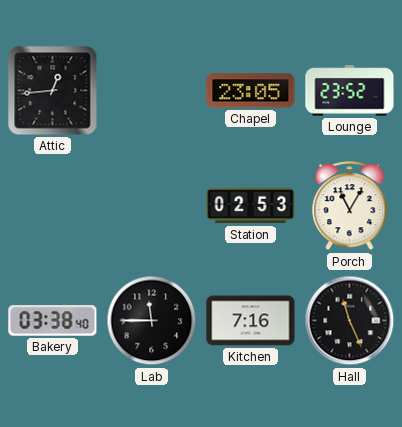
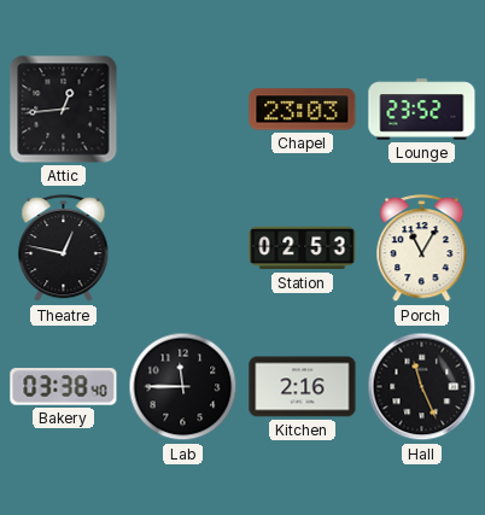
Chapel: 23:05 -> 23:03
Theatre: none -> 12:47
Kitchen: 7:16 -> 2:16
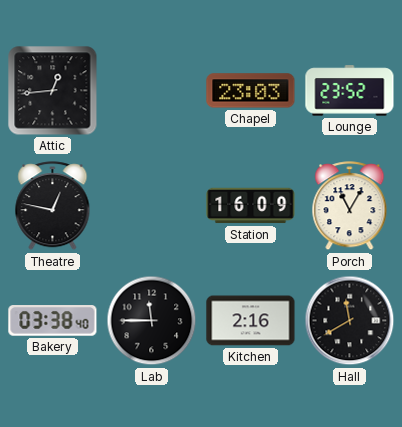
Station: 02:53 -> 16:09
Hall: 11:26 -> 11:40
